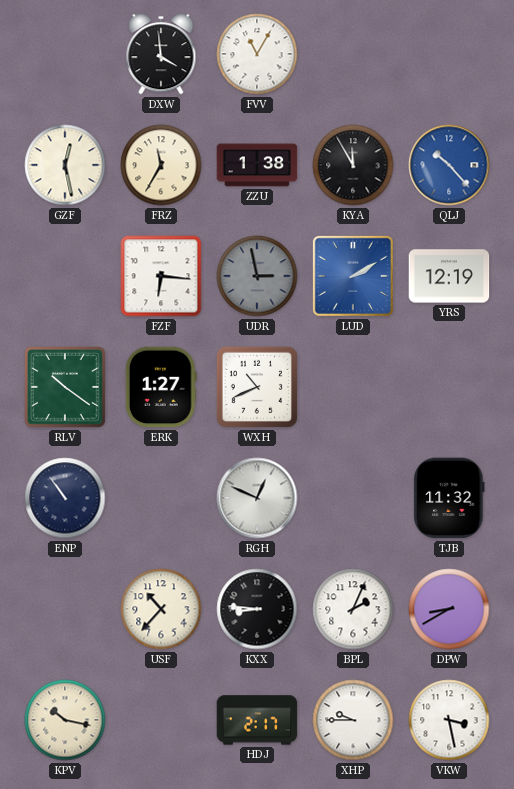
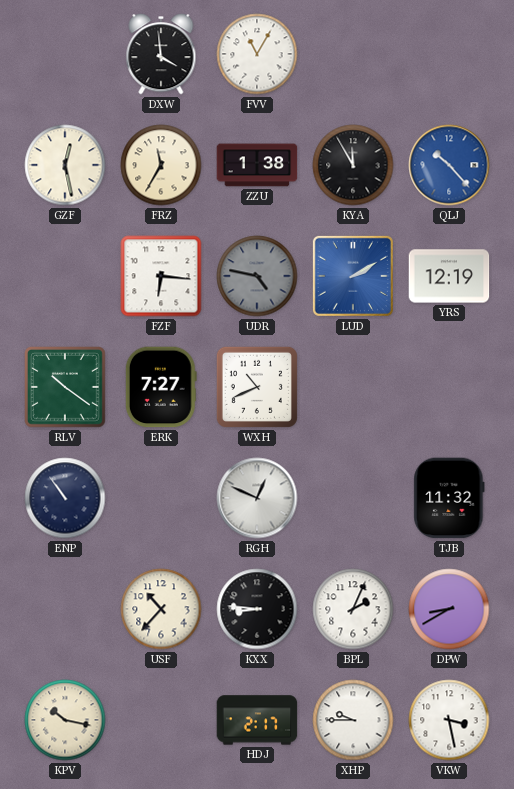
UDR: 2:58 -> 4:47
ERK: 1:27 -> 7:27
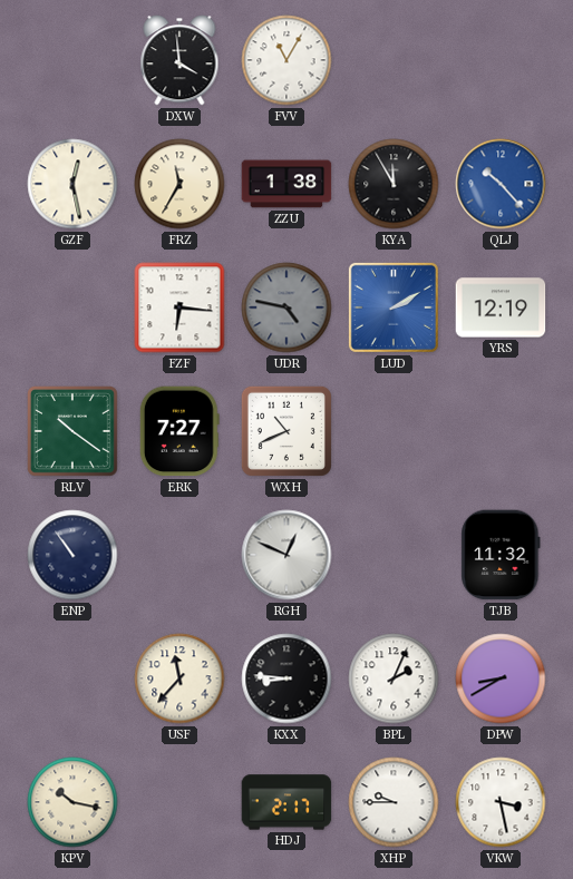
USF: 10:37 -> 11:37
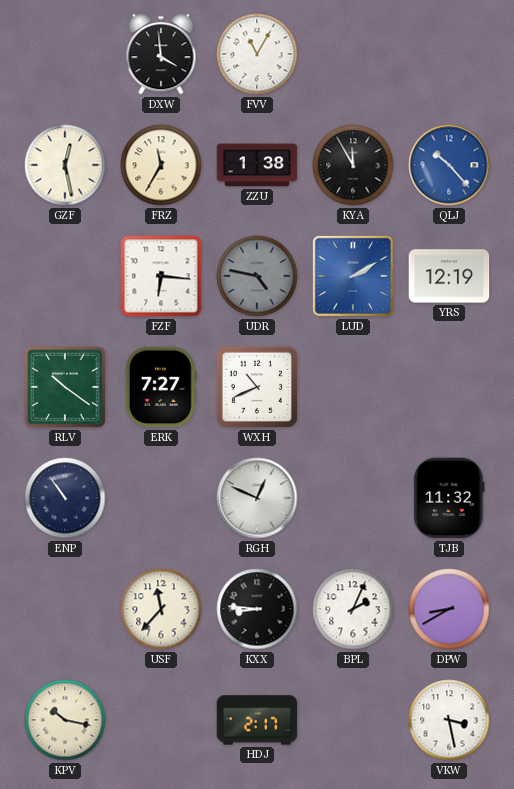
XHP: 9:45 -> none
